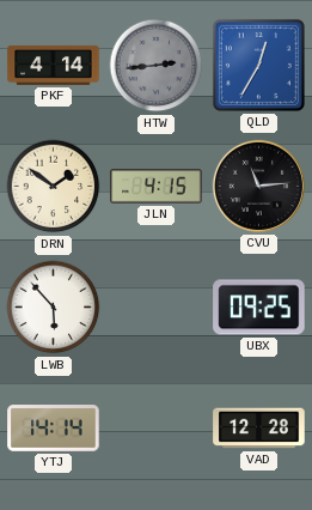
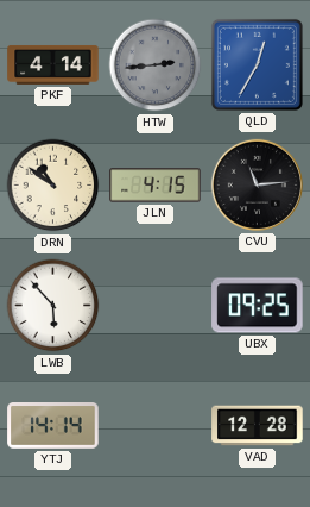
DRN: 1:51 -> 10:51
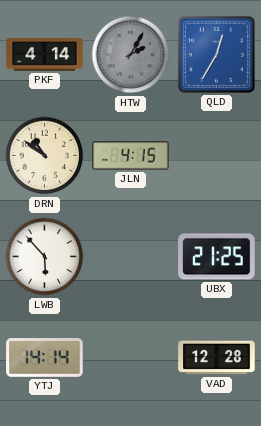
HTW: 2:44 -> 2:05
CVU: 11:14 -> none
UBX: 09:25 -> 21:25
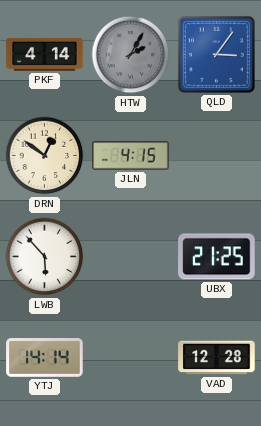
QLD: 12:35 -> 3:06
DRN: 10:51 -> 12:51
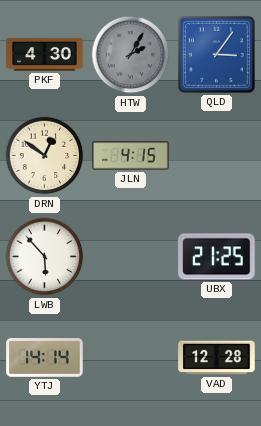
PKF: 4:14 -> 4:30
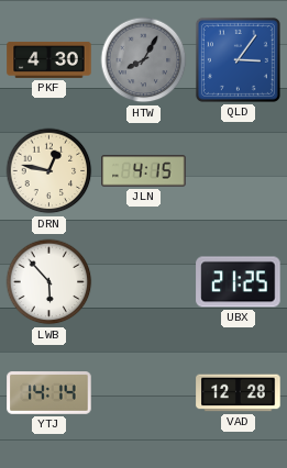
HTW: 2:05 -> 8:05
DRN: 12:51 -> 12:47
